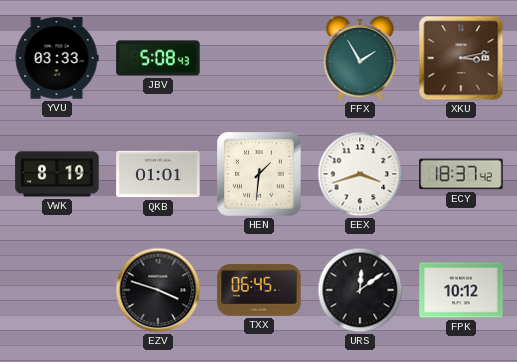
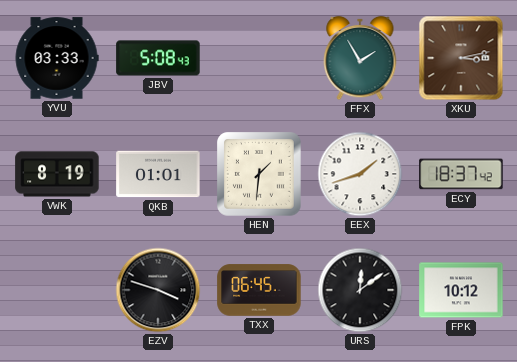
EEX: 3:42 -> 1:42
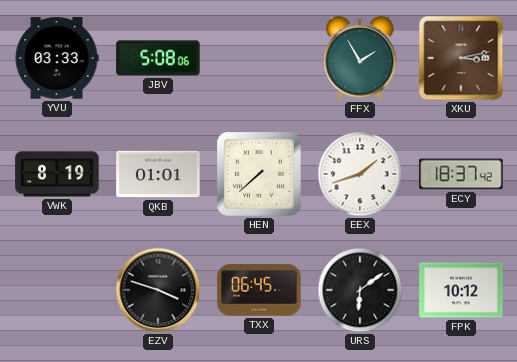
JBV: 5:08:43 -> 5:08:06
HEN: 1:31 -> 7:38
URS: 12:09 -> 6:09
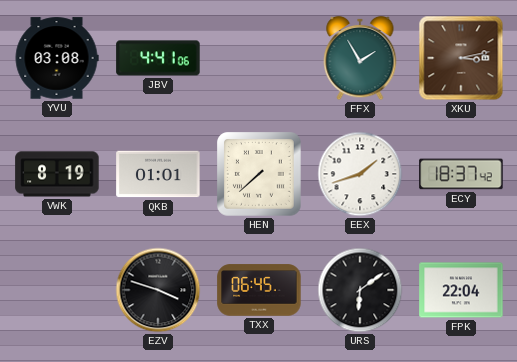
YVU: 03:33 -> 03:08
JBV: 5:08 -> 4:41
FPK: 10:12 -> 22:04
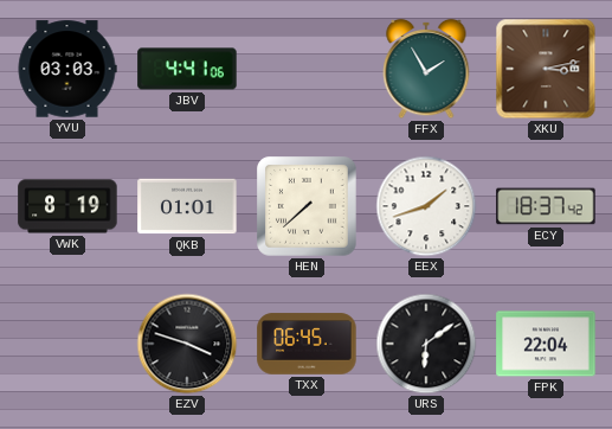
YVU: 03:08 -> 03:03
